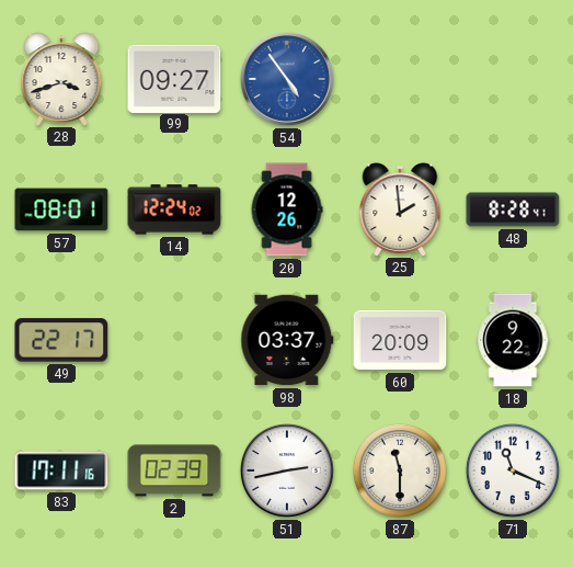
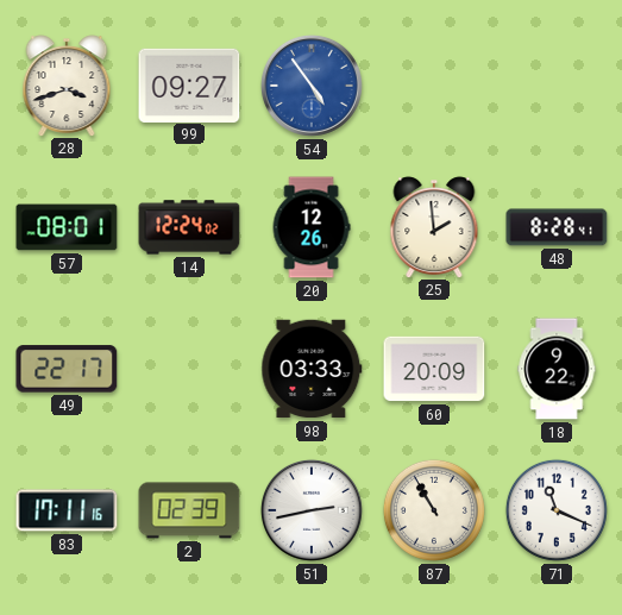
98: 03:37 -> 03:33
87: 11:30 -> 10:55
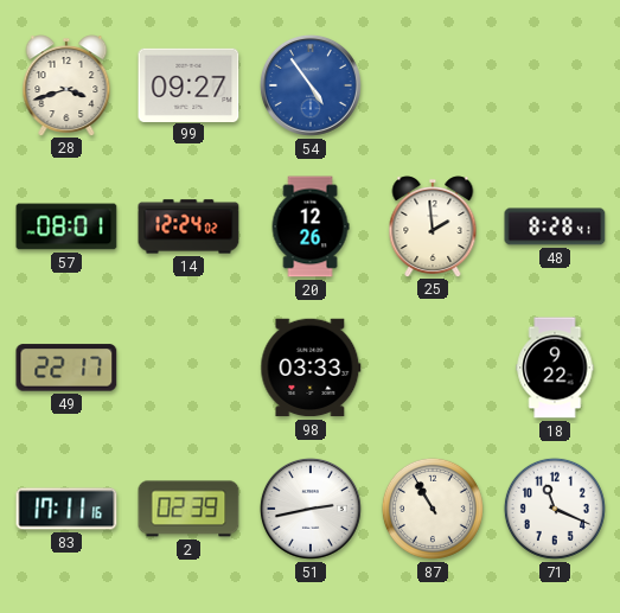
60: 20:09 -> none
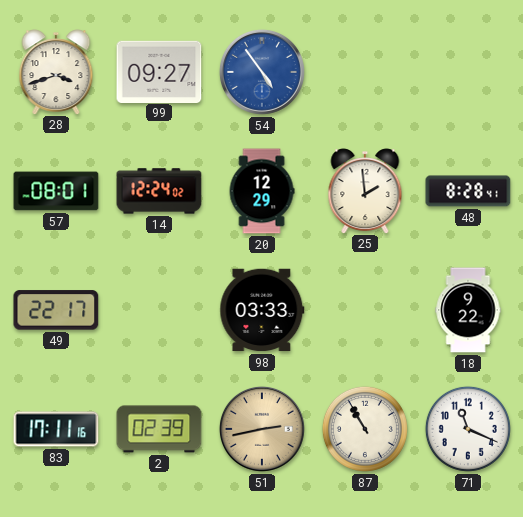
20: 12:26 -> 12:29
51 dial: white -> champagne
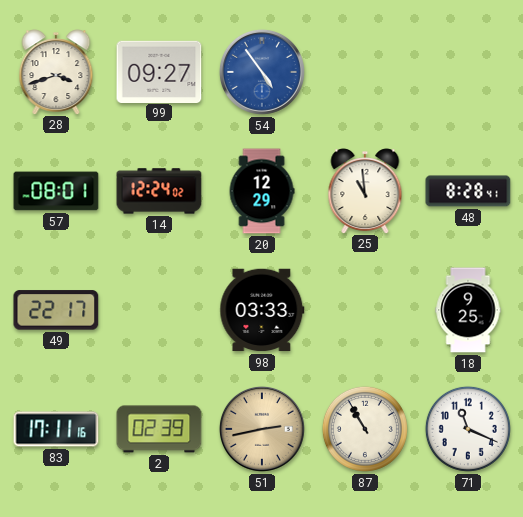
25: 1:59 -> 10:59
18: 9:22 -> 9:25
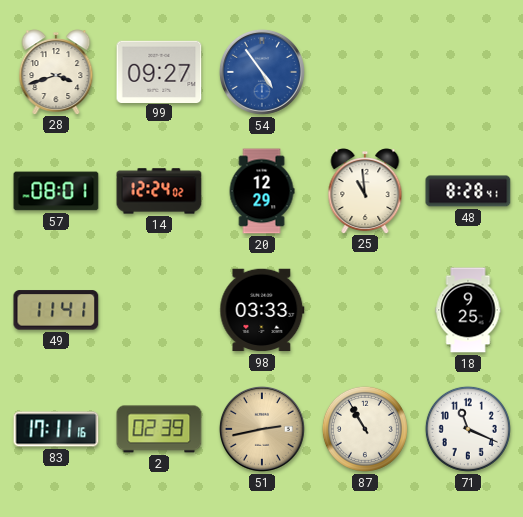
49: 22:17 -> 11:41
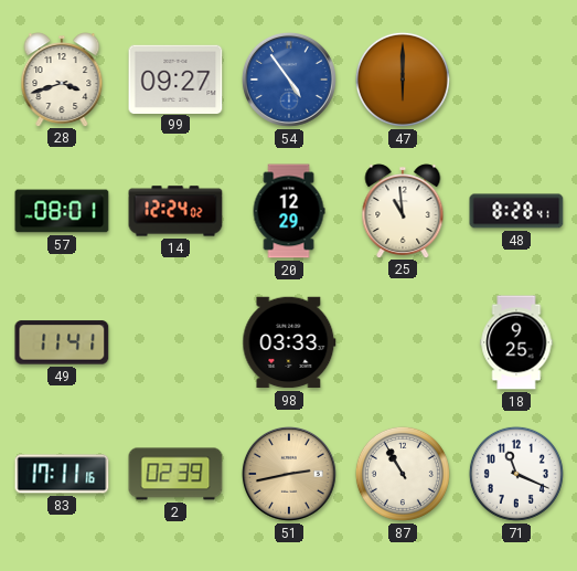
47: none -> 6:00
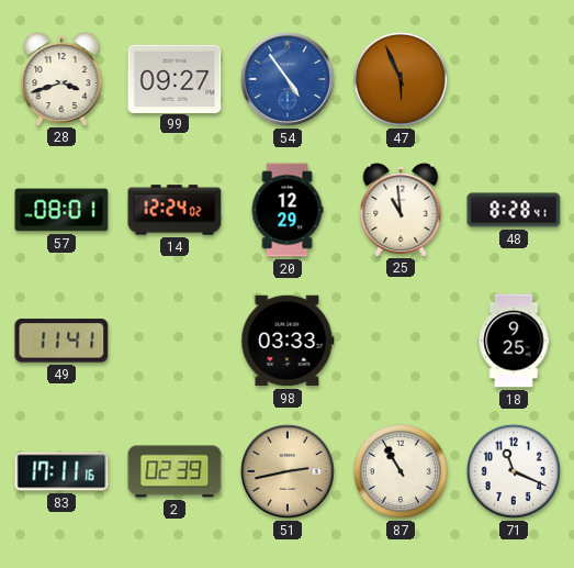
47: 6:00 -> 5:56
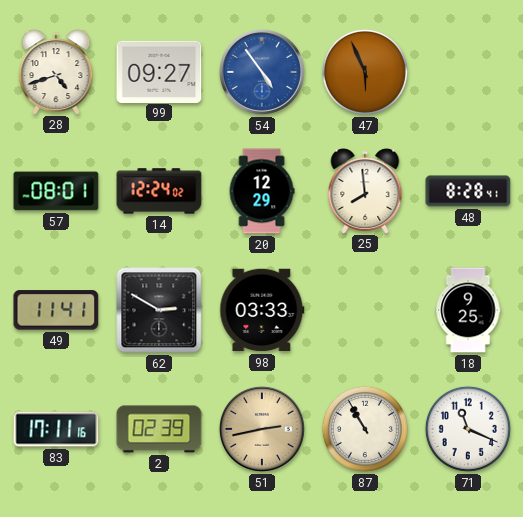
28: 3:42 -> 4:42
25: 10:59 -> 7:59
62: none -> 2:50
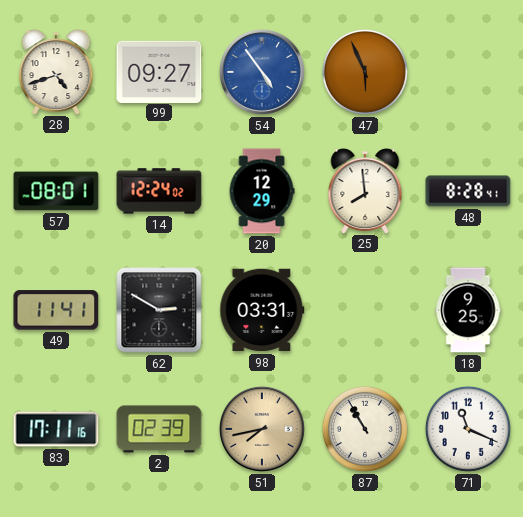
98: 03:33 -> 03:31
51: 2:43 -> 7:43
